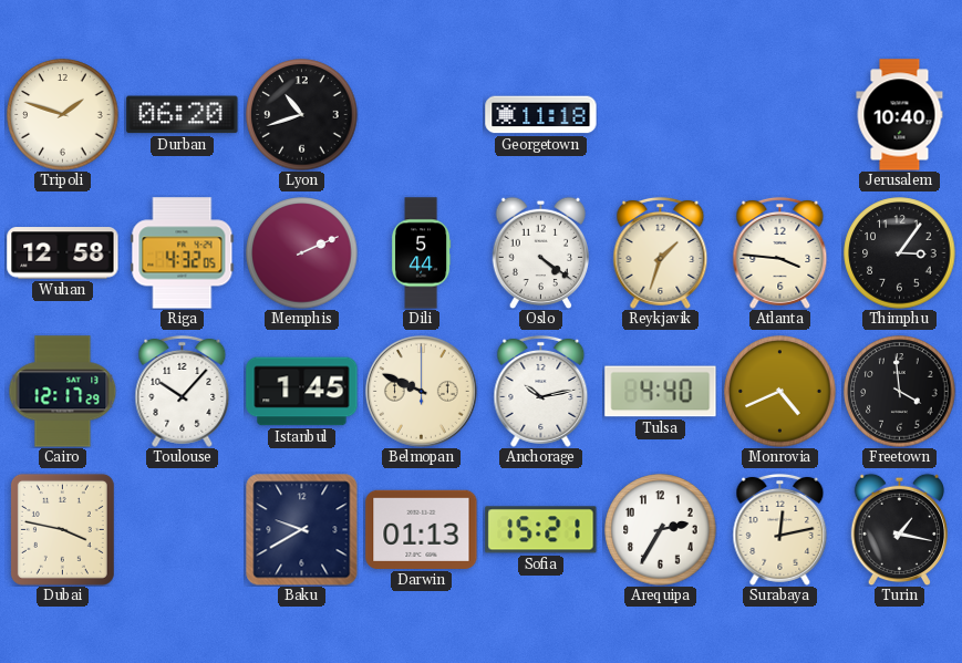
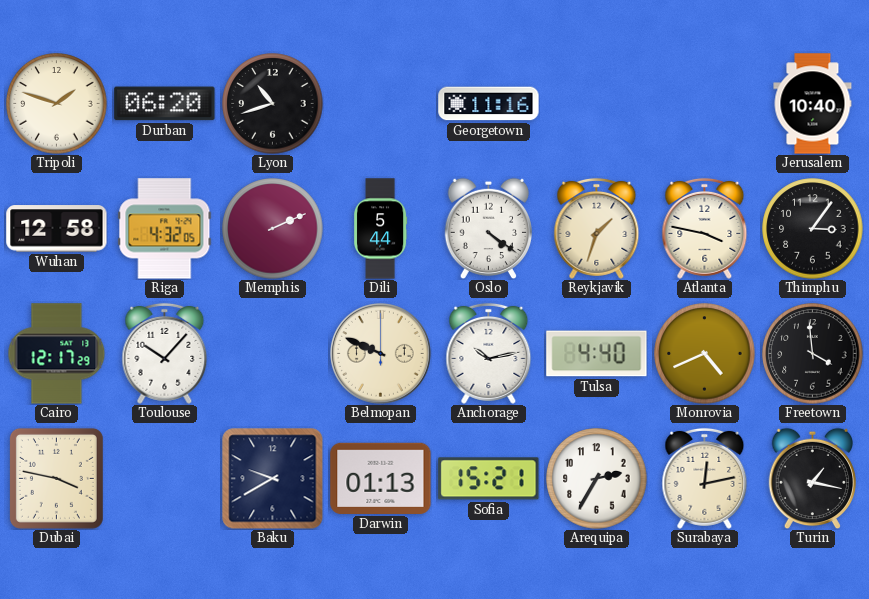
Georgetown: 11:18 -> 11:16
Atlanta: 3:46 -> 3:47
Istanbul: 1:45 -> none
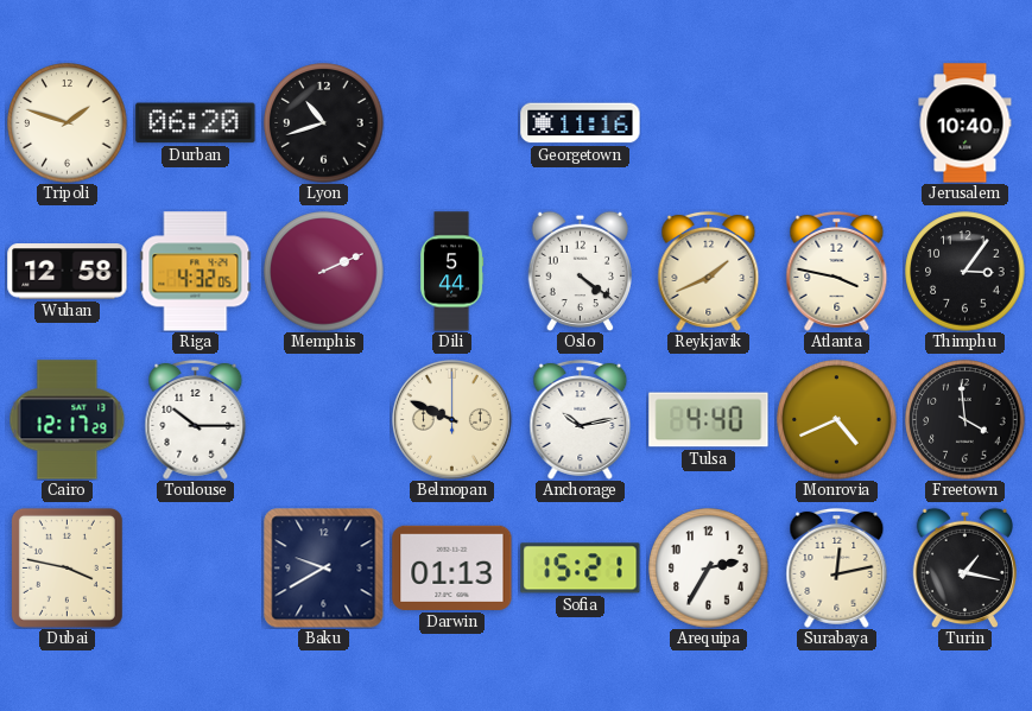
Reykjavik: 1:33 -> 1:41
Toulouse: 10:07 -> 10:15
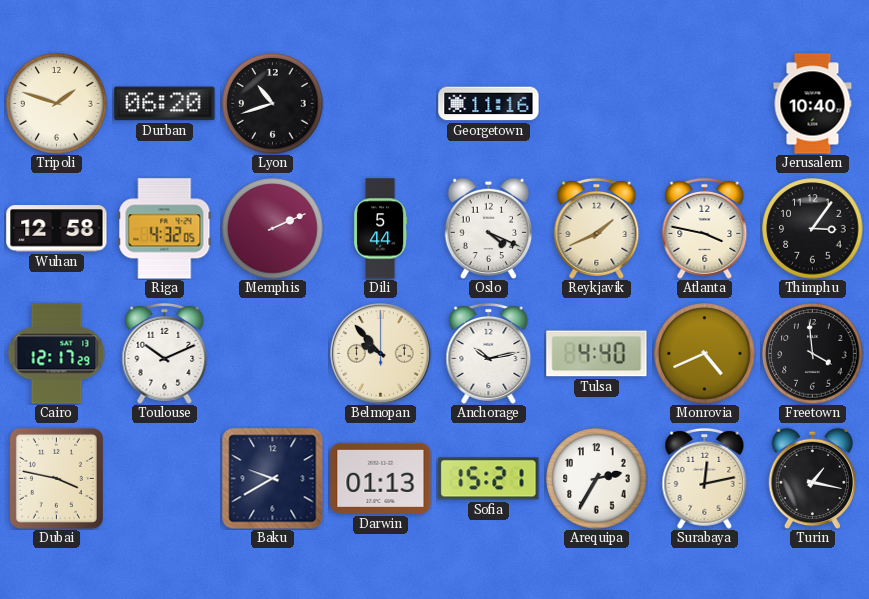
Oslo: 4:21 -> 4:19
Toulouse: 10:15 -> 10:11
Belmopan: 9:49 -> 9:53
